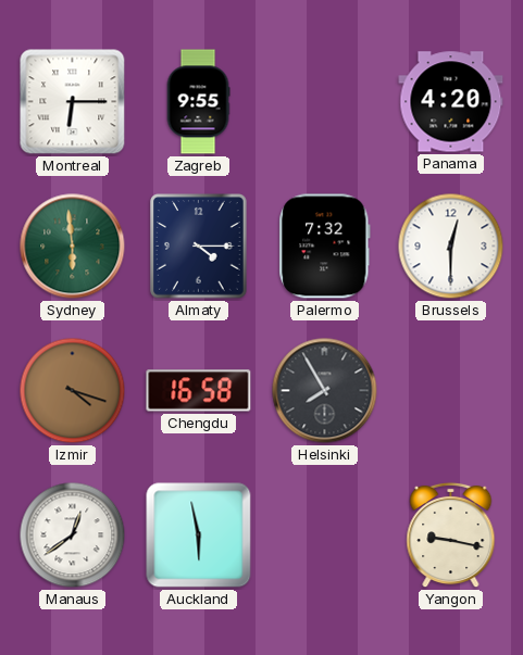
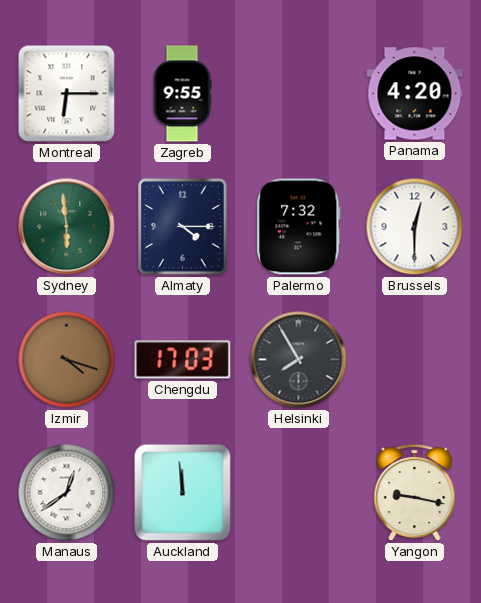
Chengdu: 16:58 -> 17:03
Auckland: 5:58 -> 11:59
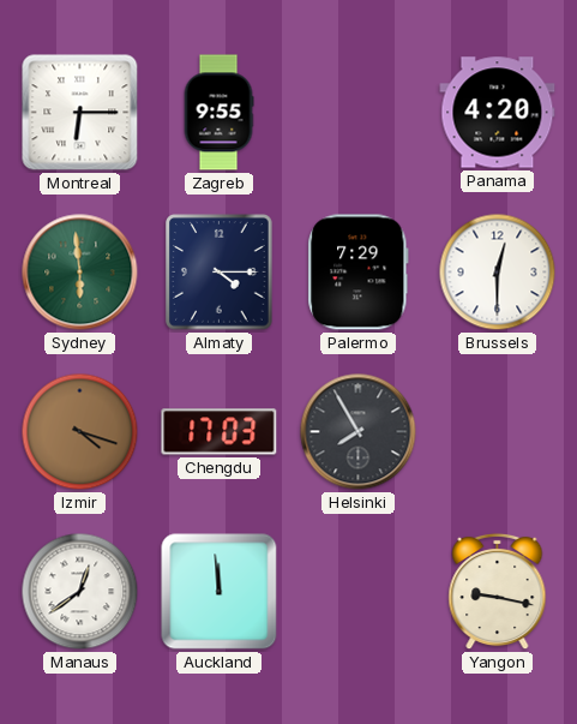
Palermo: 7:32 -> 7:29
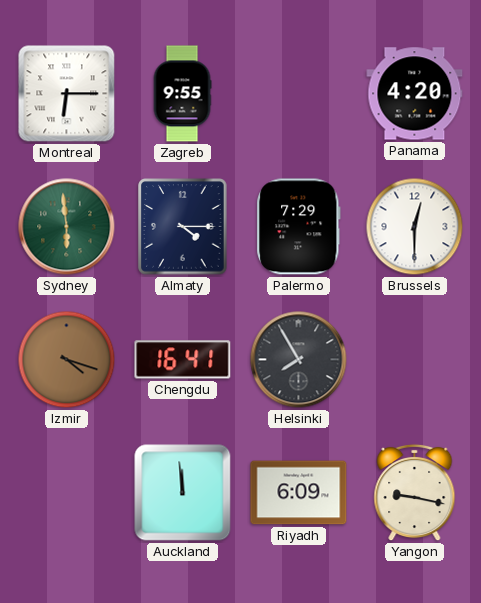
Chengdu: 17:03 -> 16:41
Manaus: 12:39 -> none
Riyadh: none -> 6:09
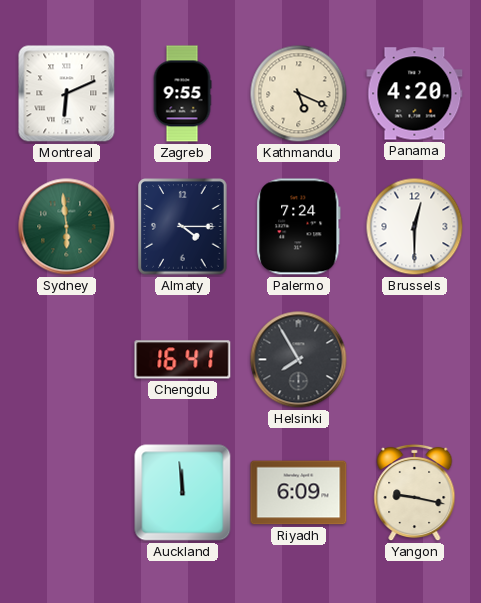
Montreal: 6:15 -> 6:11
Kathmandu: none -> 5:19
Palermo: 7:29 -> 7:24
Izmir: 4:18 -> none
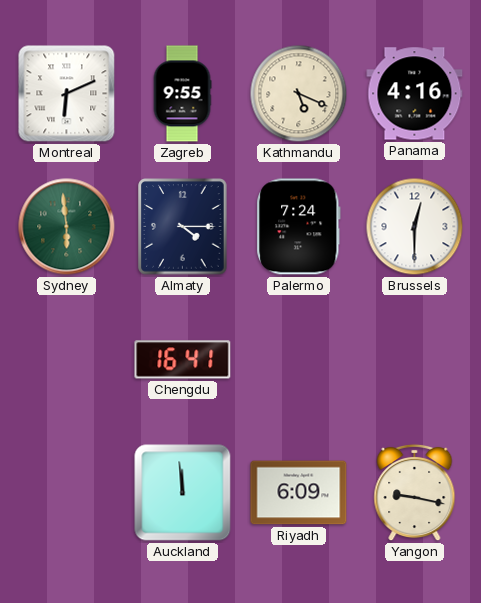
Panama: 4:20 -> 4:16
Helsinki: 7:55 -> none
